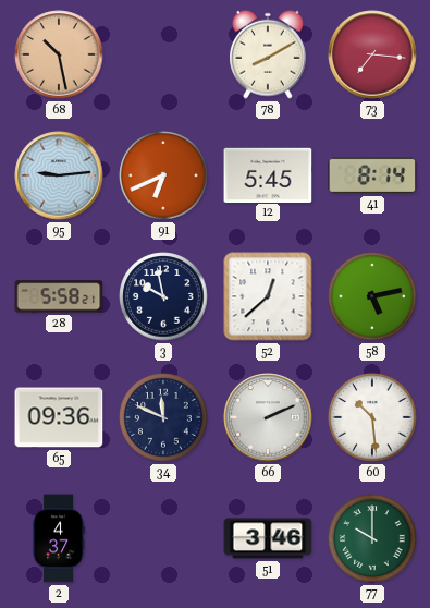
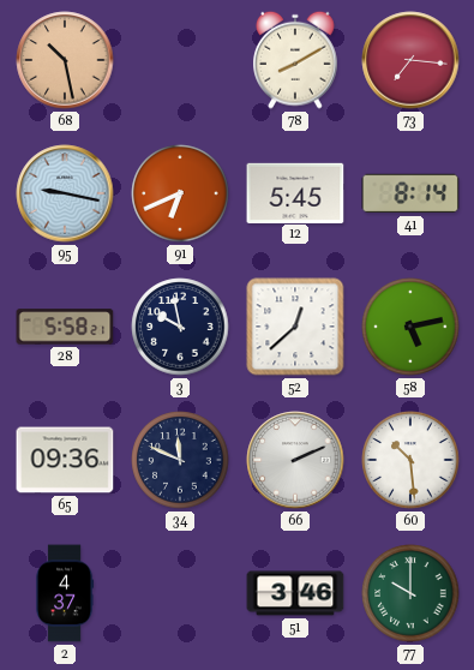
95: 9:14 -> 9:17
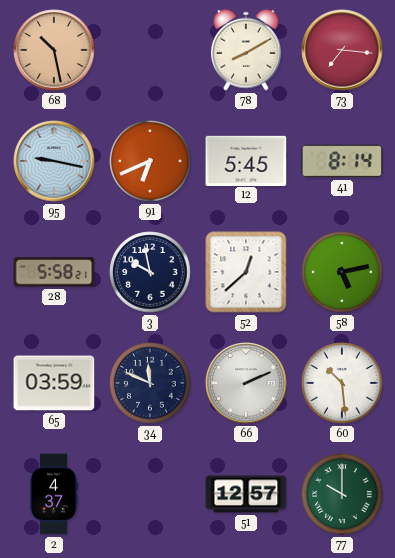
65: 09:36 -> 03:59
51: 3:46 -> 12:57
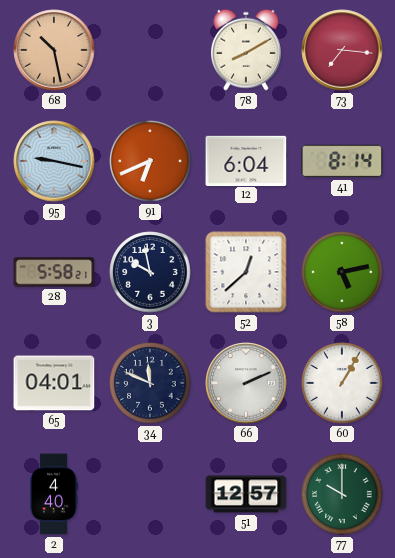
12: 5:45 -> 6:04
65: 03:59 -> 04:01
60: 10:29 -> 1:05
2: 4:37 -> 4:40
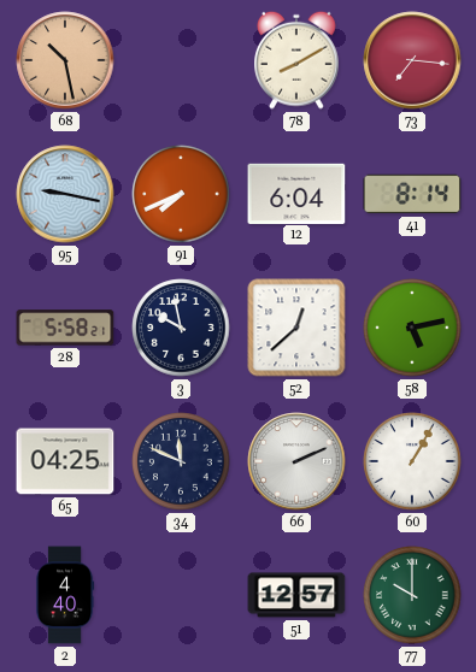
91: 6:41 -> 7:41
65: 04:01 -> 04:25
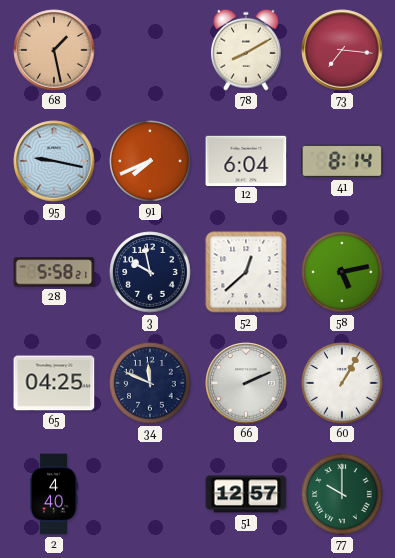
68: 10:28 -> 1:28
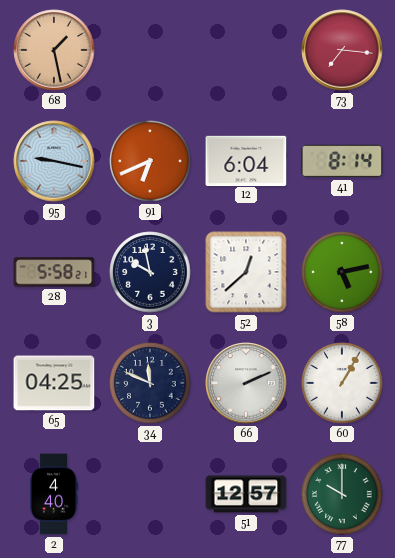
78: 8:10 -> none
91: 7:41 -> 6:41
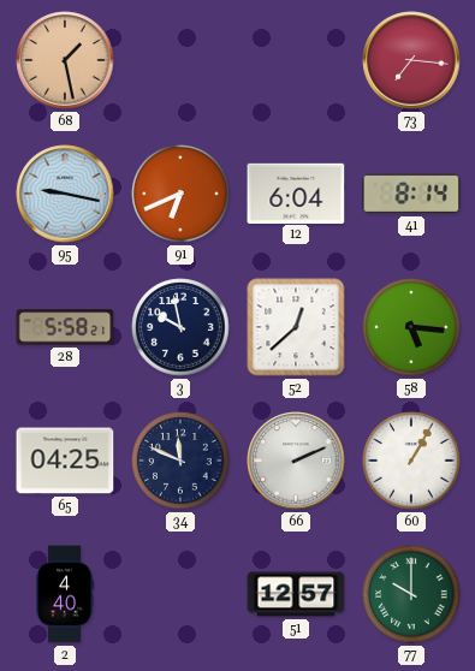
58: 5:13 -> 5:16
